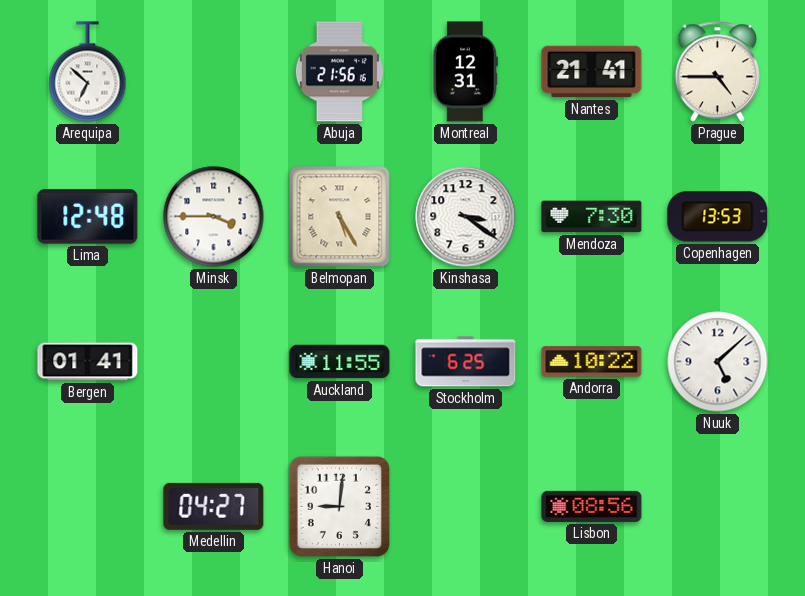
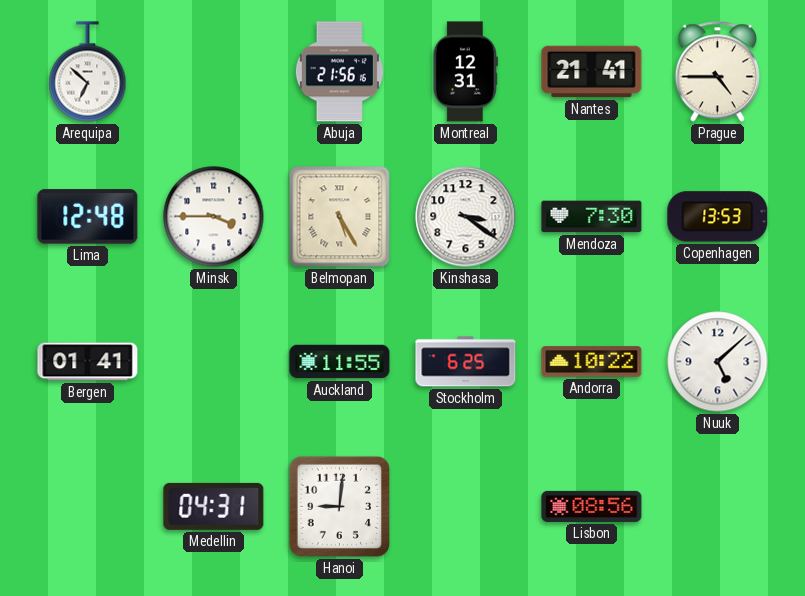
Medellin: 04:27 -> 04:31
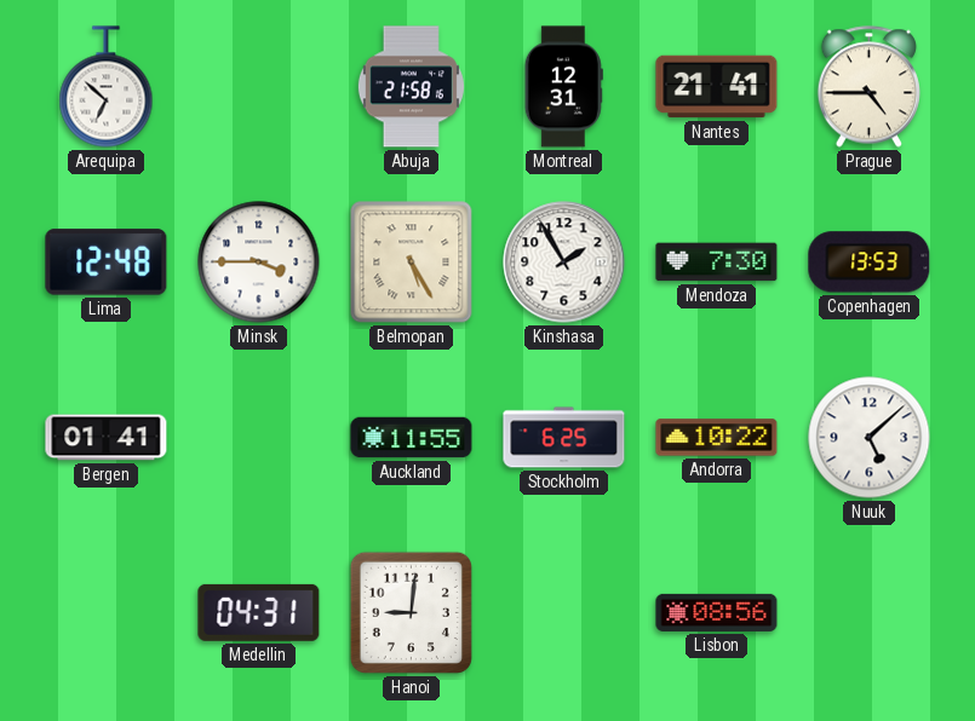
Abuja: 21:56 -> 21:58
Kinshasa: 3:21 -> 1:55
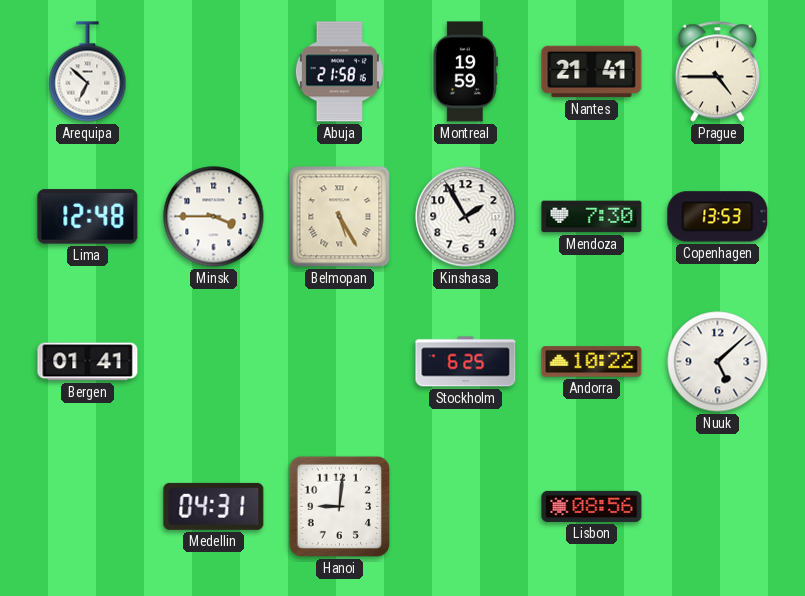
Montreal: 12:31 -> 19:59
Auckland: 11:55 -> none
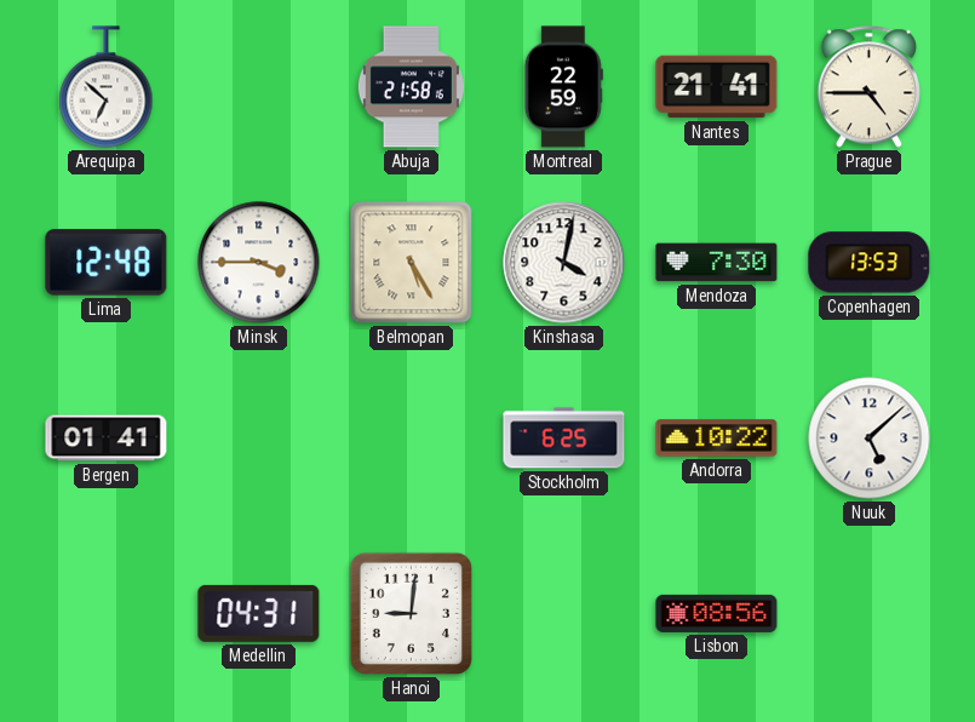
Montreal: 19:59 -> 22:59
Kinshasa: 1:55 -> 4:02
